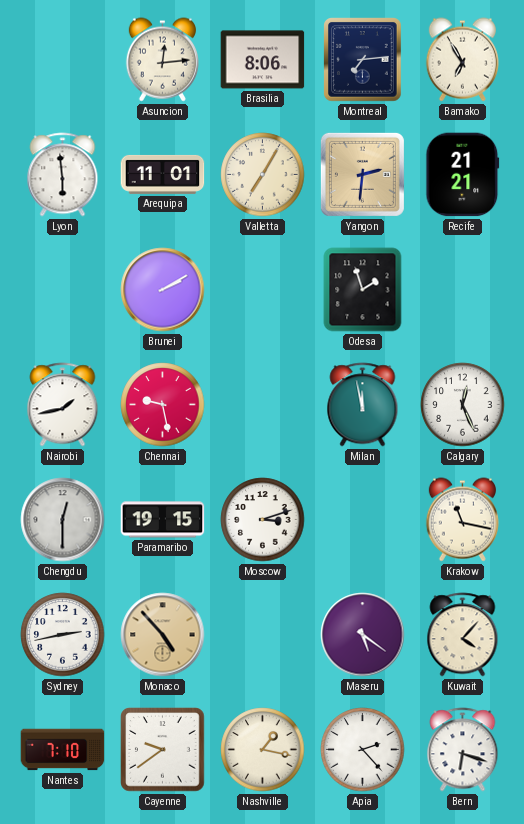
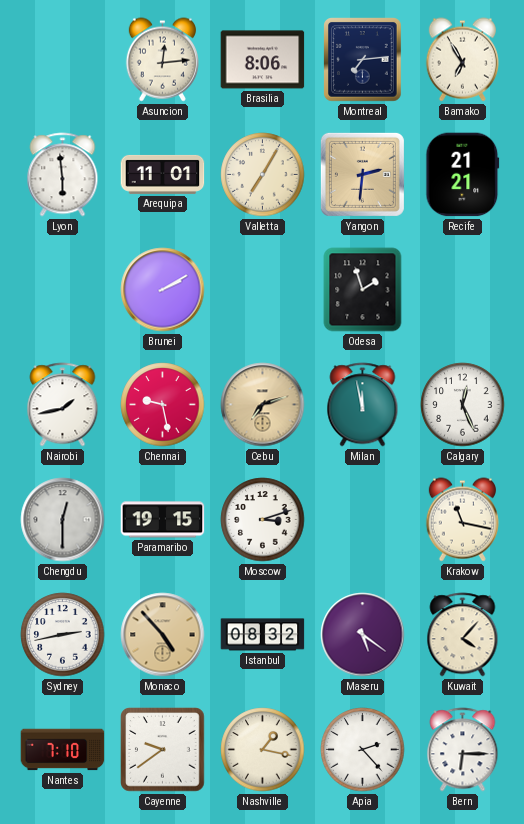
Cebu: none -> 7:12
Istanbul: none -> 08:32
Bern: 6:18 -> 6:15
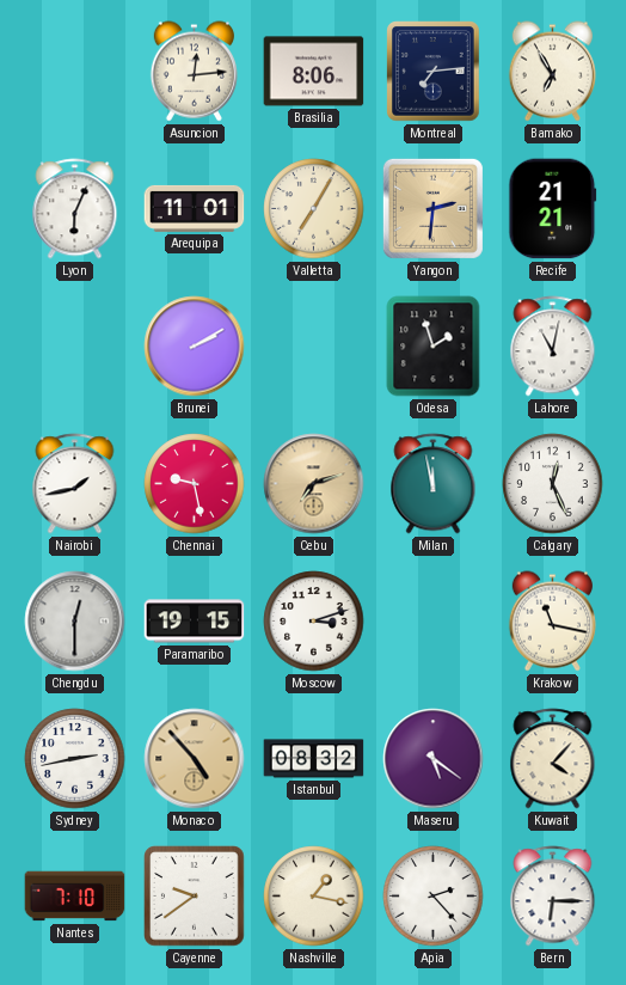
Lyon: 5:59 -> 6:04
Lahore: none -> 11:02
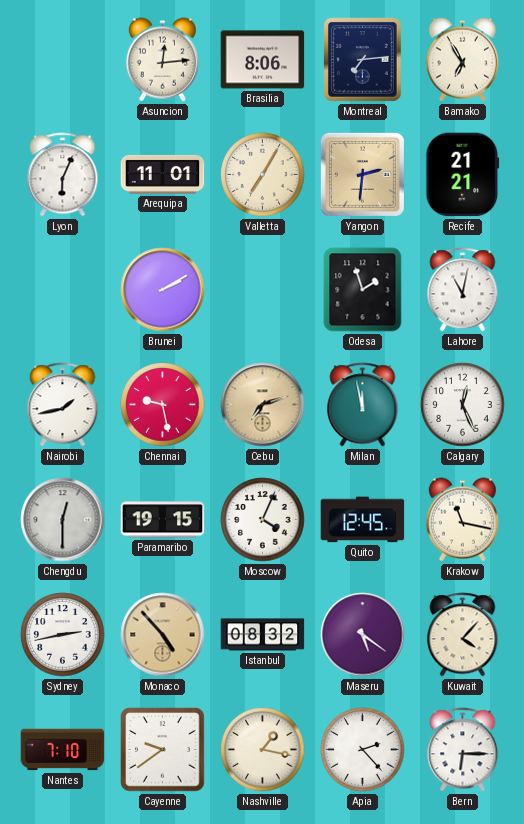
Moscow: 3:12 -> 4:04
Quito: none -> 12:45
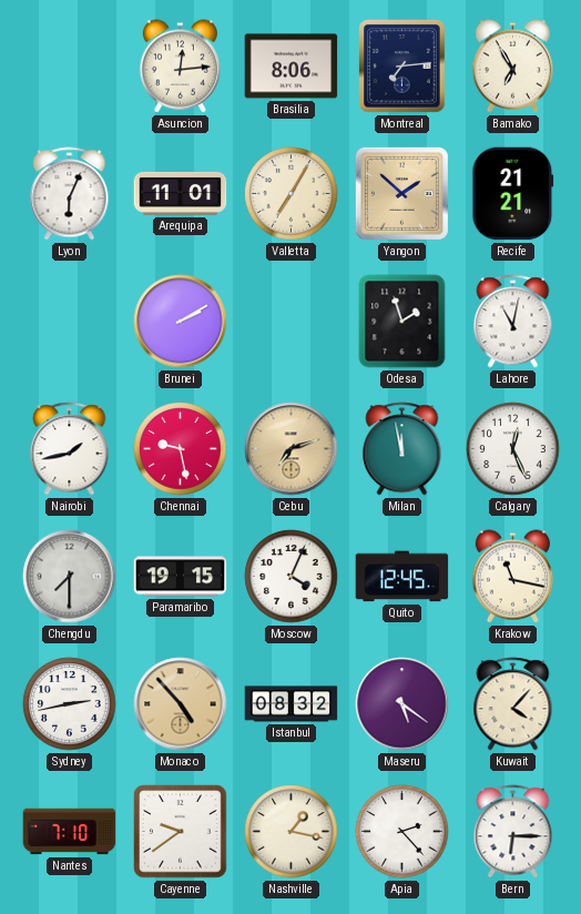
Yangon: 2:31 -> 1:52
Chengdu: 12:30 -> 7:30
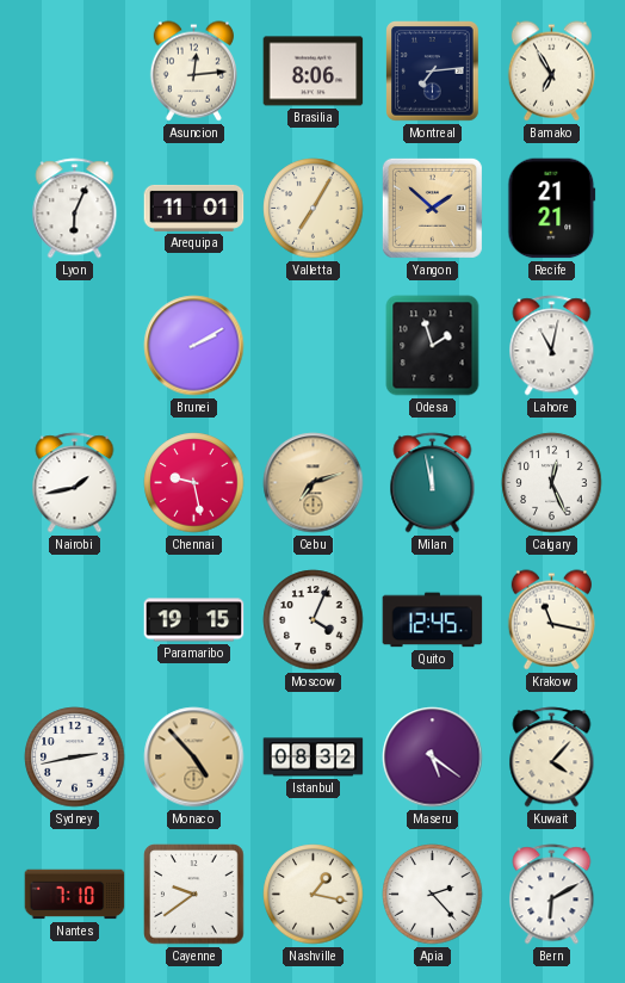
Chengdu: 7:30 -> none
Bern: 6:15 -> 6:10
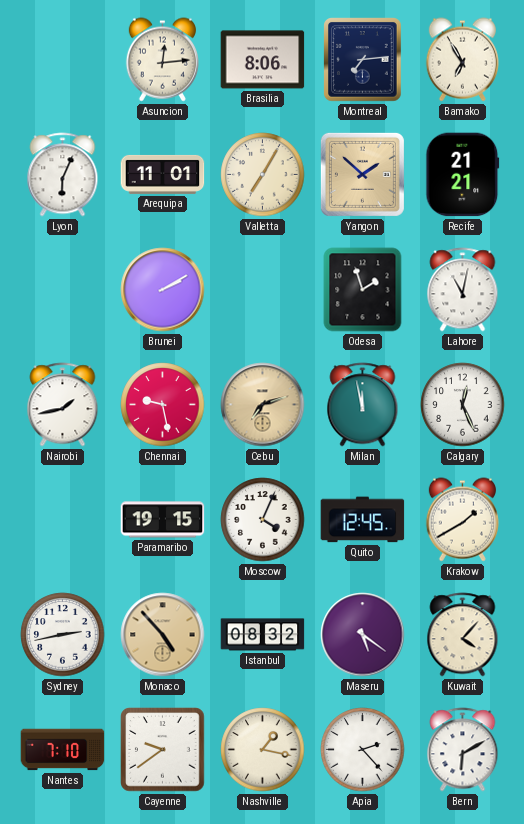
Krakow: 11:17 -> 1:40
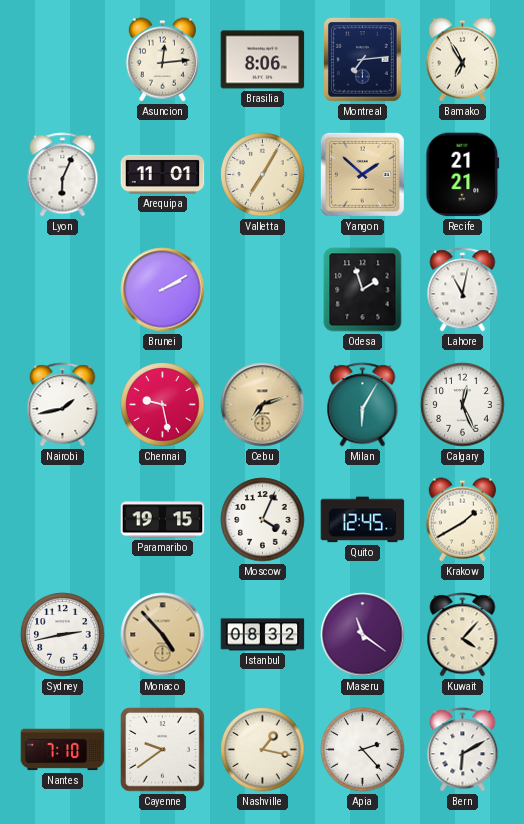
Milan: 11:58 -> 6:05
Maseru: 5:21 -> 11:21
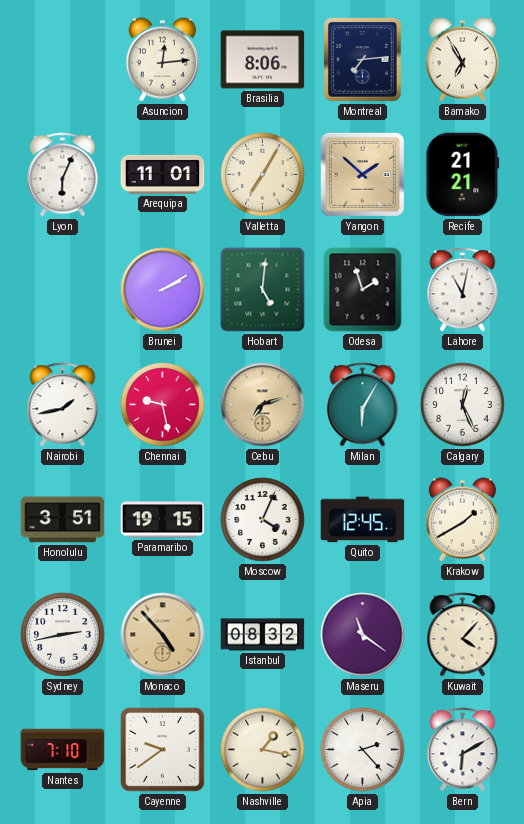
Hobart: none -> 5:01
Honolulu: none -> 3:51
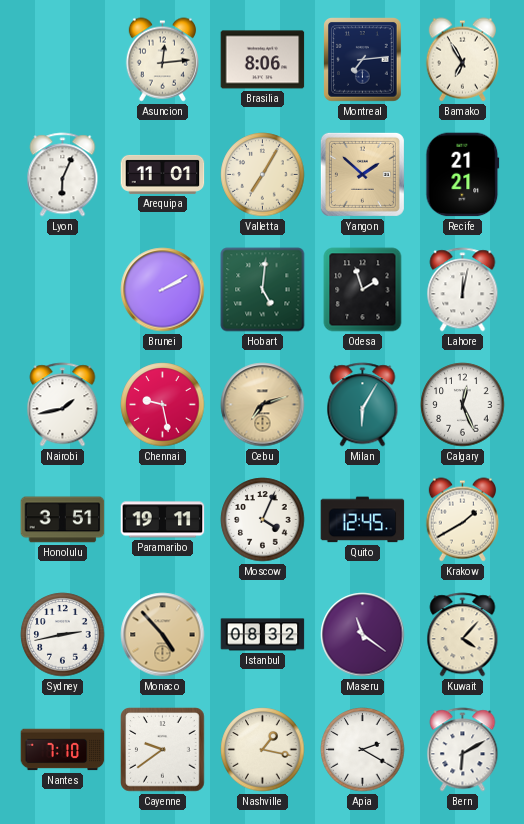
Lahore: 11:02 -> 12:02
Paramaribo: 19:15 -> 19:11
Apia: 2:23 -> 2:20
